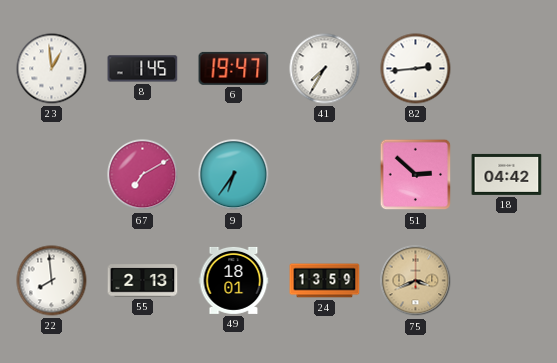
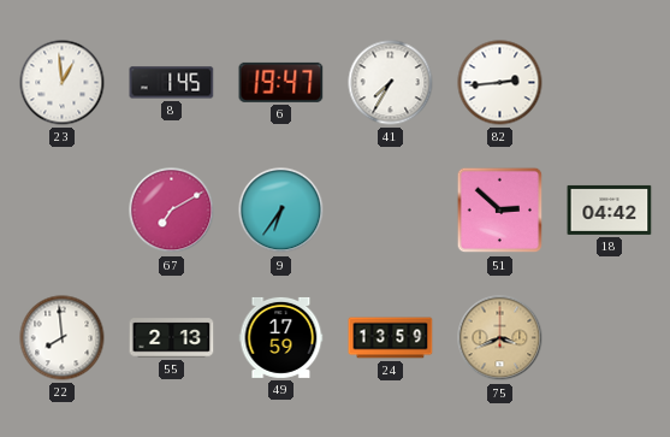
49: 18:01 -> 17:59
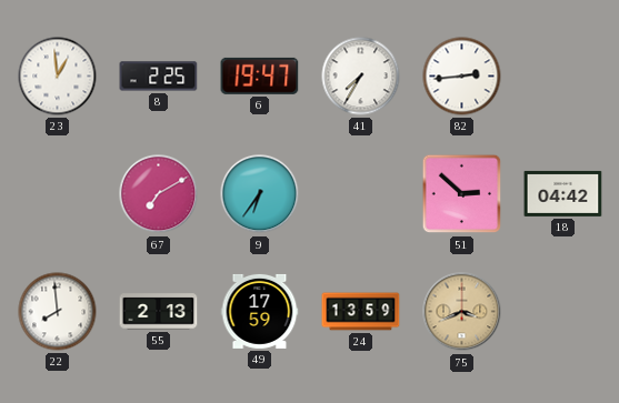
8: 1:45 -> 2:25
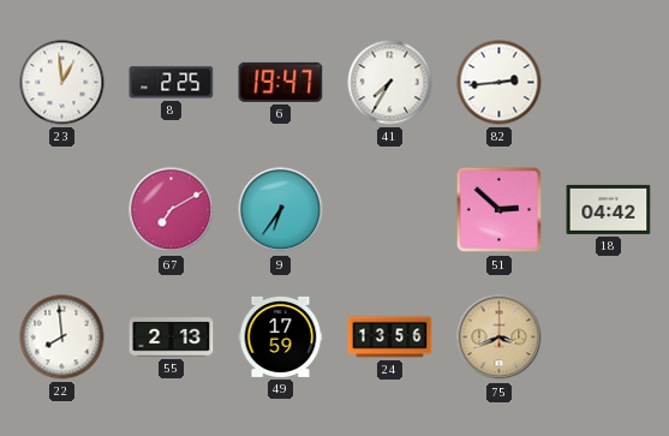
24: 13:59 -> 13:56
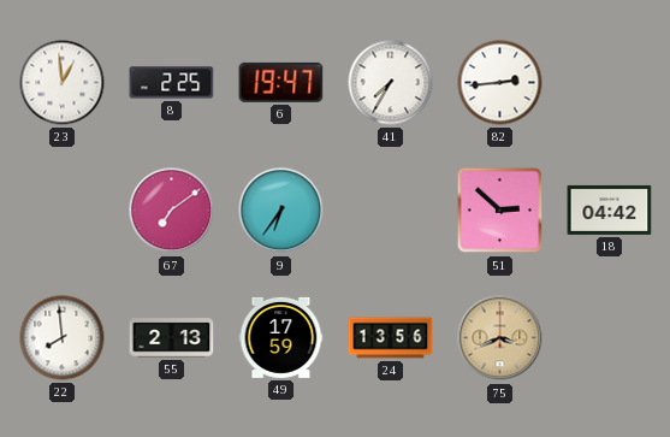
67: 7:10 -> 7:09
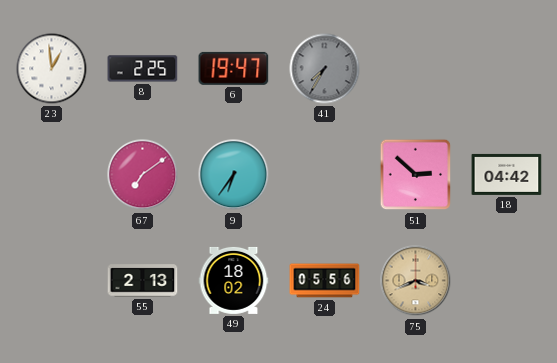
41 dial: white -> grey
82: 2:44 -> none
22: 7:59 -> none
49: 17:59 -> 18:02
24: 13:56 -> 05:56
